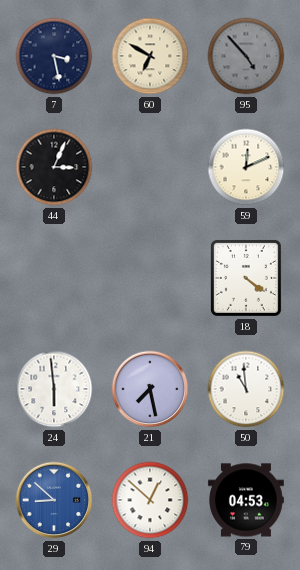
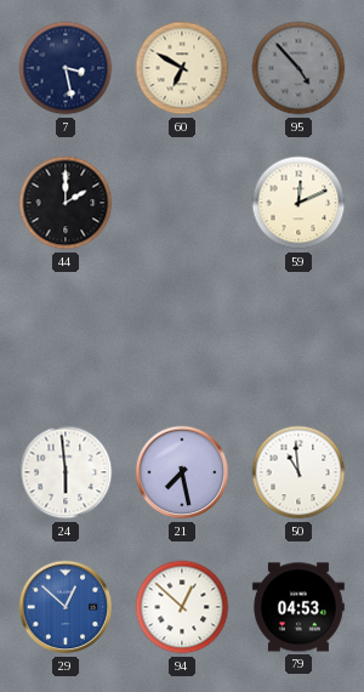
44: 3:04 -> 2:00
18: 4:21 -> none
29: 8:52 -> 12:52
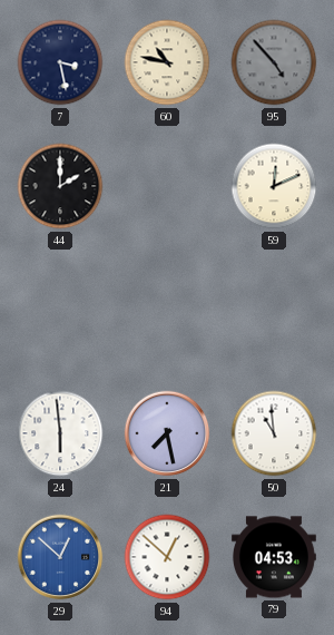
60: 6:50 -> 10:47
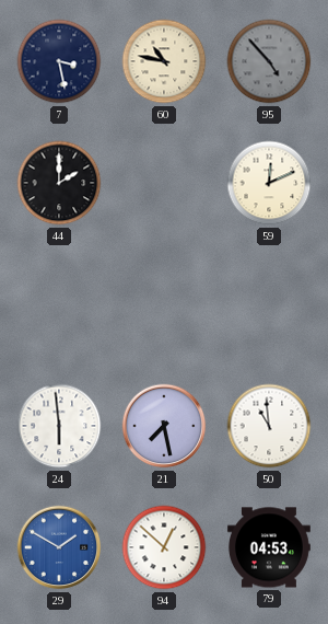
29: 12:52 -> 1:50
